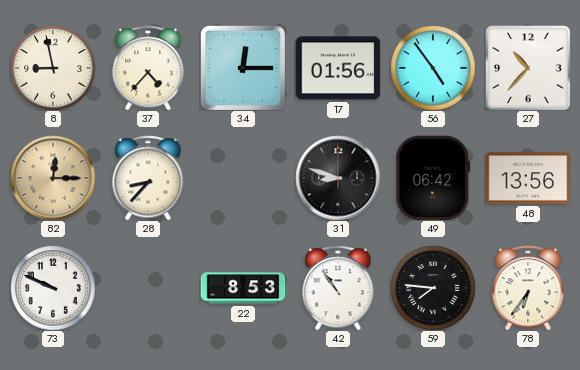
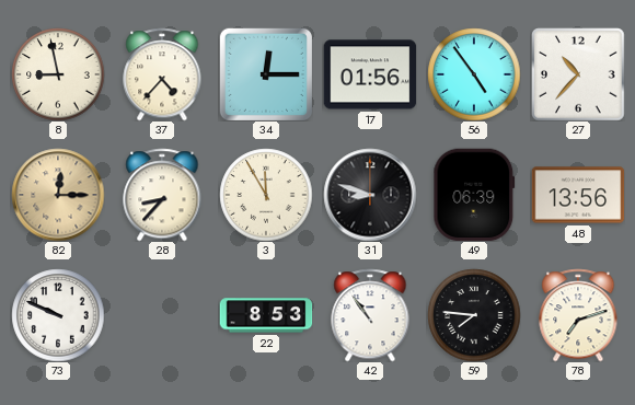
3: none -> 11:55
49: 06:42 -> 06:39
78: 6:36 -> 7:12
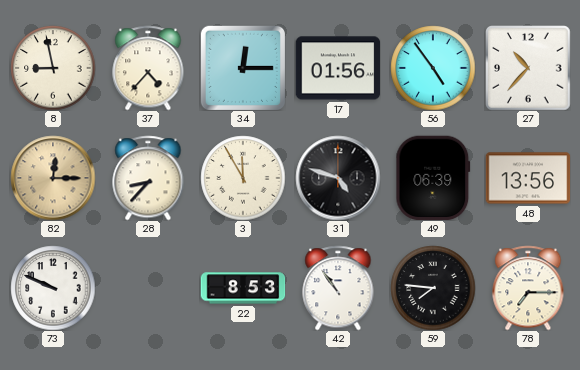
31: 8:48 -> 4:48
78: 7:12 -> 7:15
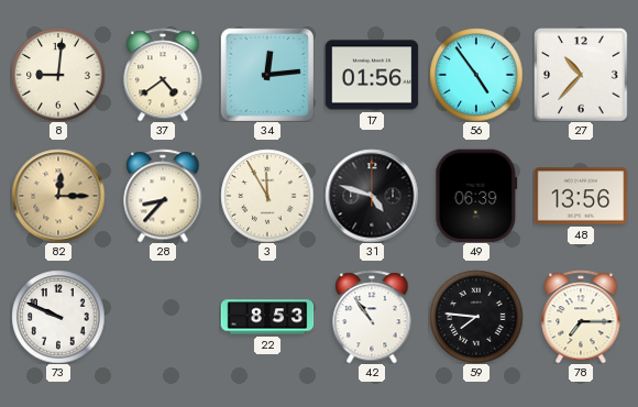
8: 8:58 -> 9:01
37: 4:37 -> 4:39
34: 12:15 -> 12:14
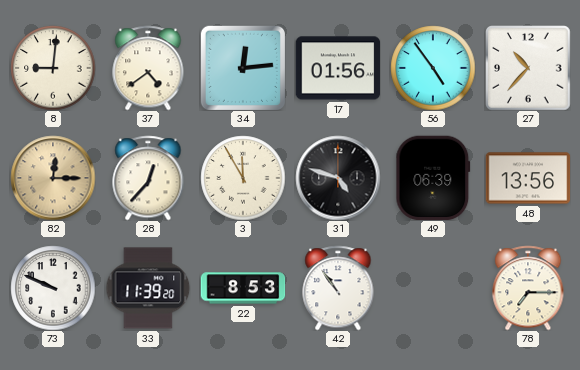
28: 8:37 -> 12:37
33: none -> 11:39
59: 7:46 -> none
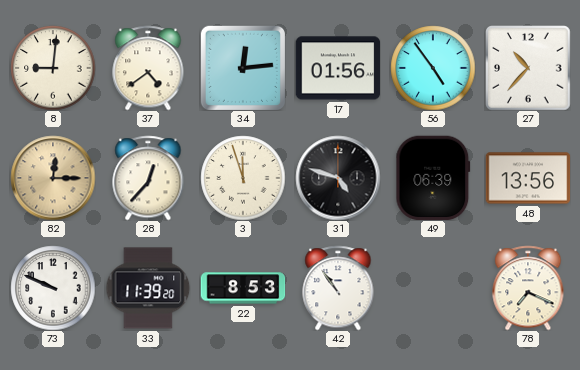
3: 11:55 -> 11:57
78: 7:15 -> 7:19
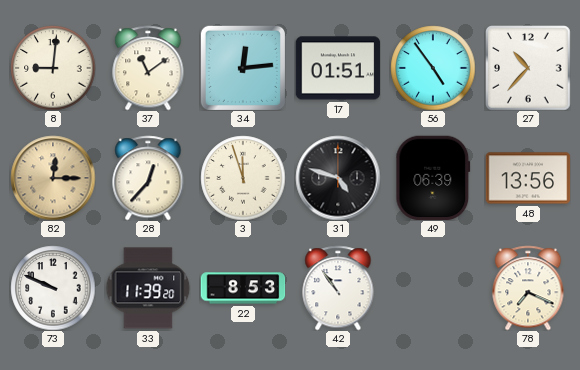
37: 4:39 -> 11:09
17: 01:56 -> 01:51
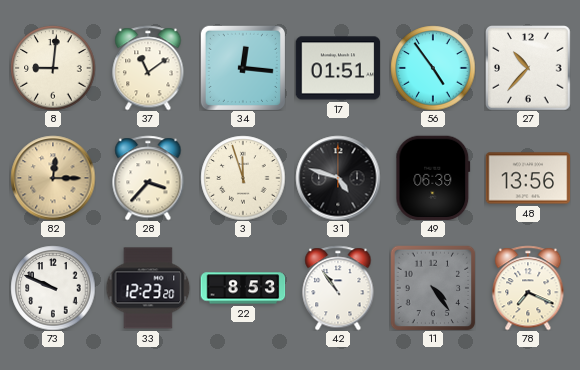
34: 12:14 -> 12:16
28: 12:37 -> 3:37
33: 11:39 -> 12:23
11: none -> 4:24
